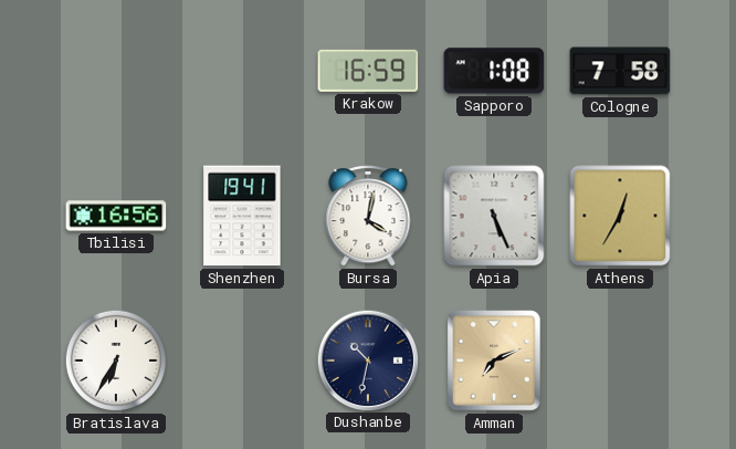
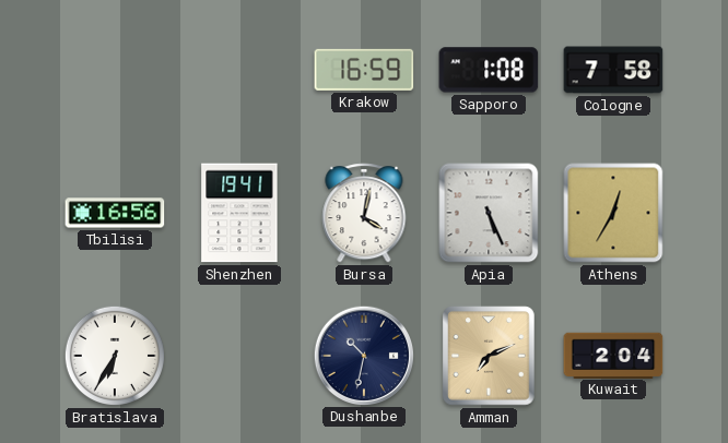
Kuwait: none -> 2:04
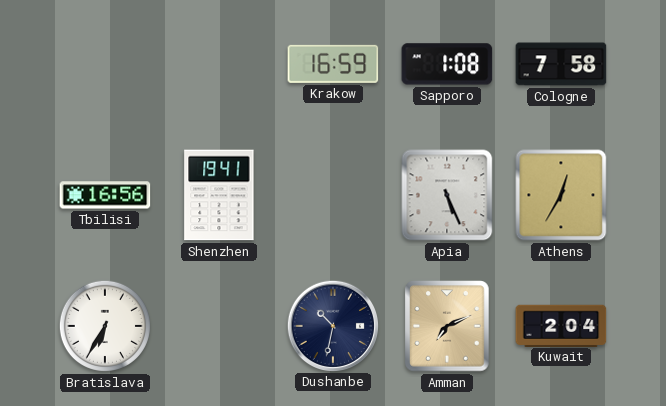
Bursa: 4:02 -> none
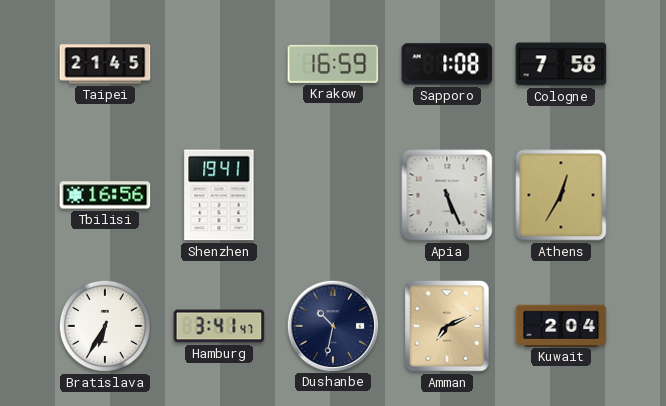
Taipei: none -> 21:45
Hamburg: none -> 3:41
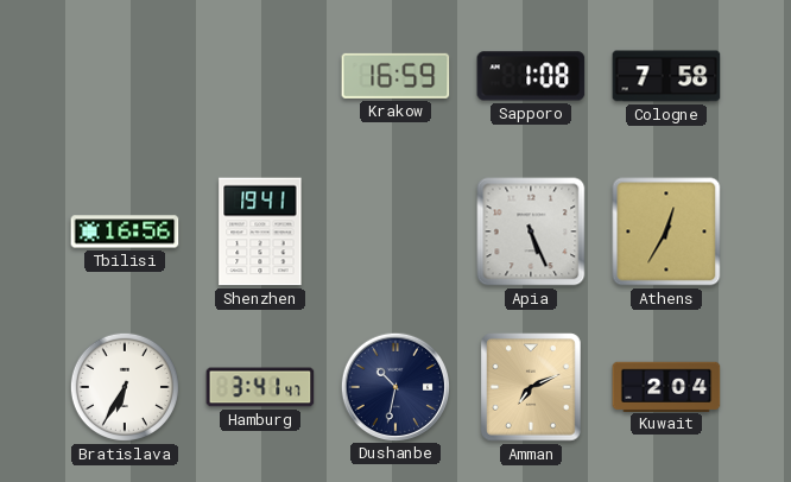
Taipei: 21:45 -> none
